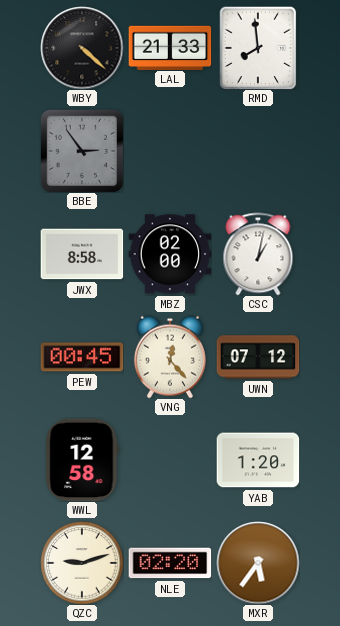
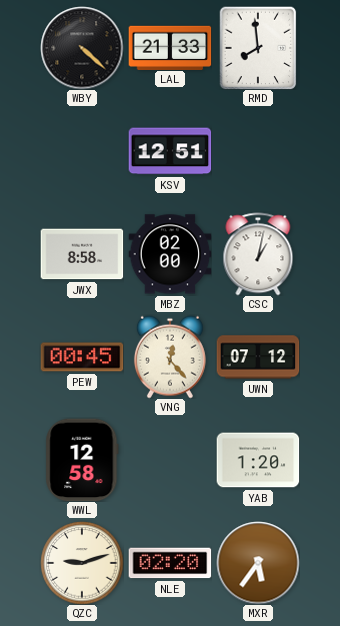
BBE: 2:54 -> none
KSV: none -> 12:51
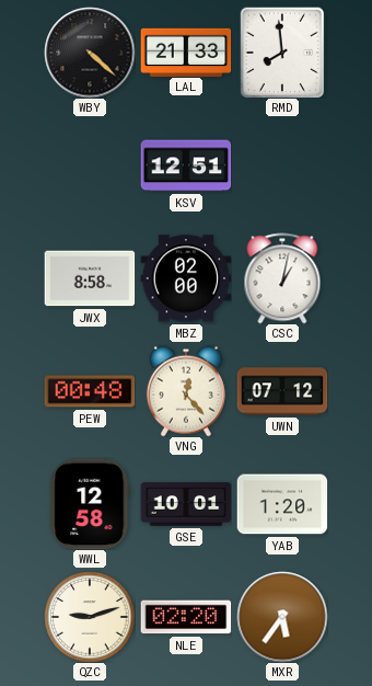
PEW: 00:45 -> 00:48
GSE: none -> 10:01
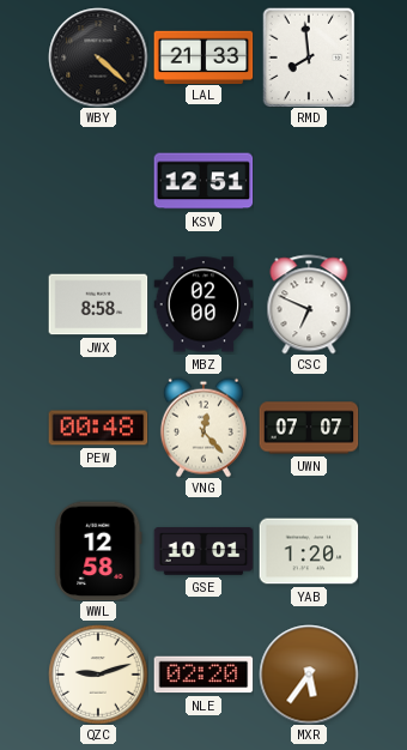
CSC: 1:02 -> 6:49
UWN: 07:12 -> 07:07
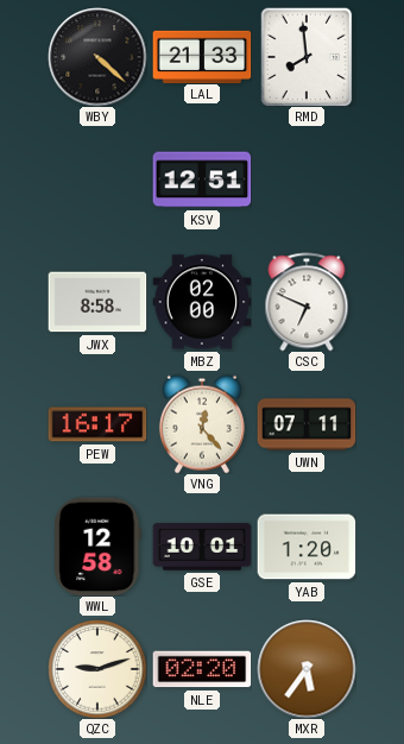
PEW: 00:48 -> 16:17
UWN: 07:07 -> 07:11
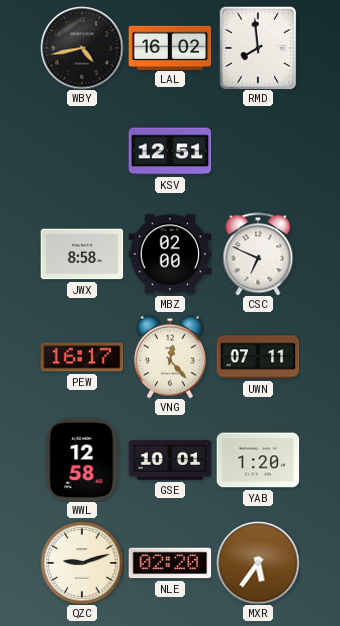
WBY: 4:22 -> 4:43
LAL: 21:33 -> 16:02
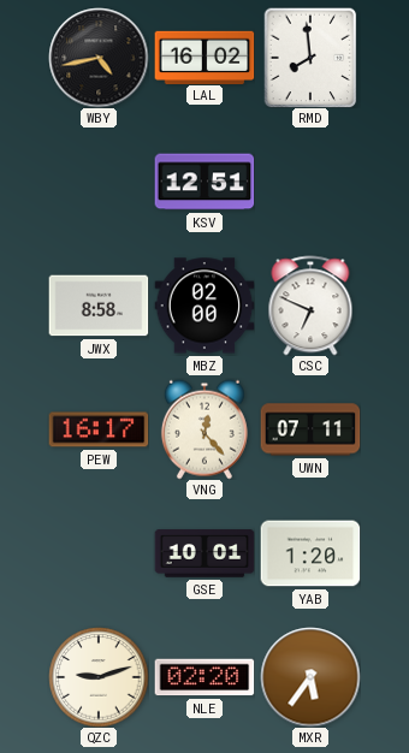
WWL: 12:58 -> none
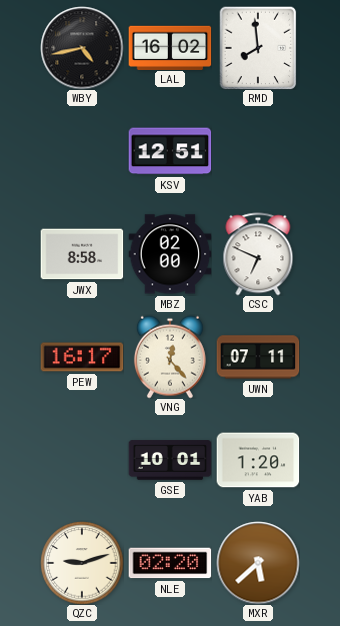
MXR: 5:36 -> 5:38
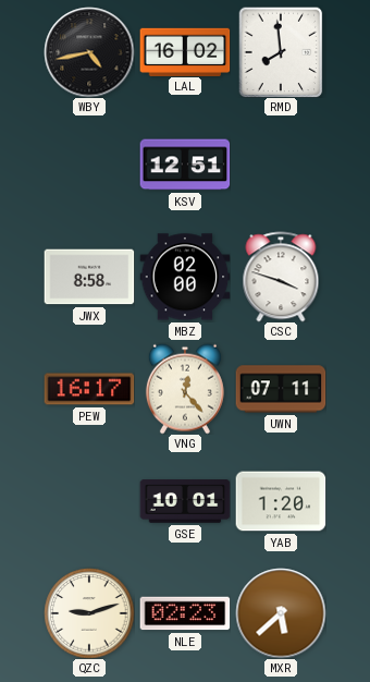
CSC: 6:49 -> 3:48
NLE: 02:20 -> 02:23
